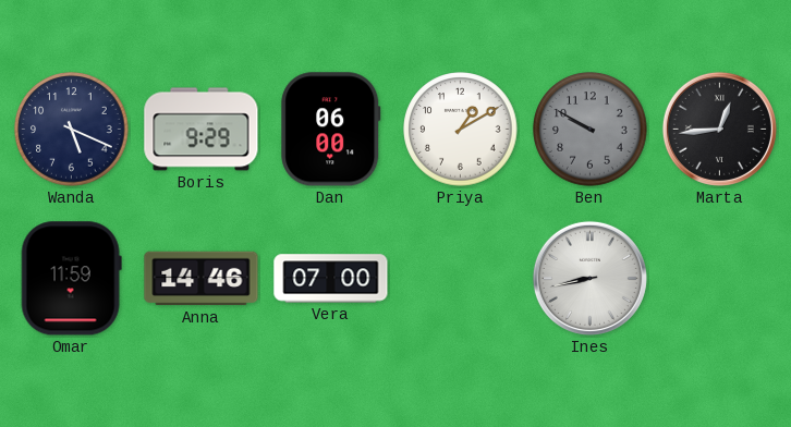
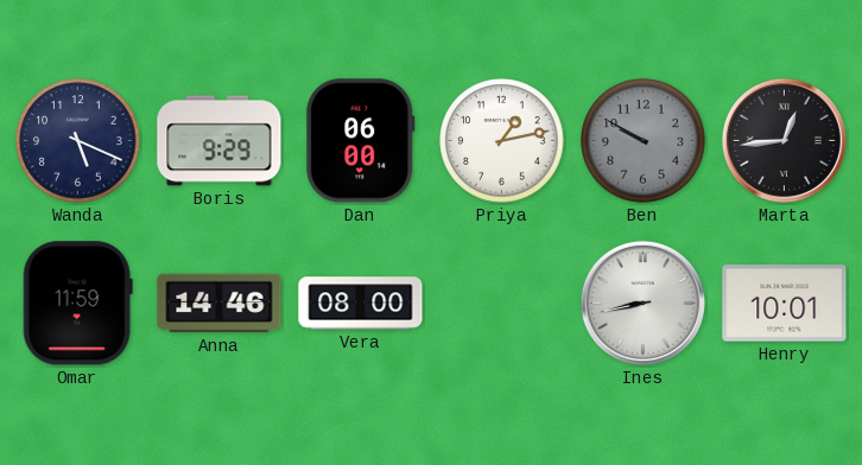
Priya: 1:10 -> 1:13
Vera: 07:00 -> 08:00
Henry: none -> 10:01
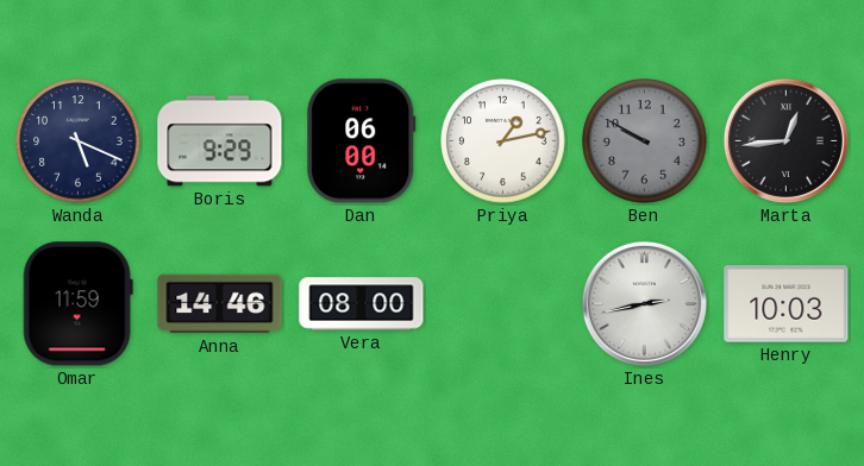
Ines: 8:43 -> 2:43
Henry: 10:01 -> 10:03
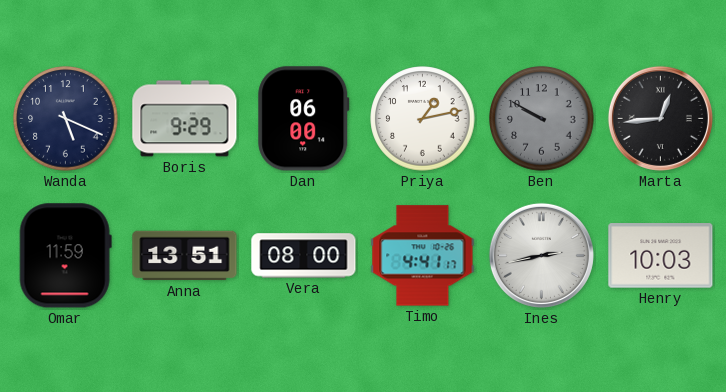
Anna: 14:46 -> 13:51
Timo: none -> 4:41
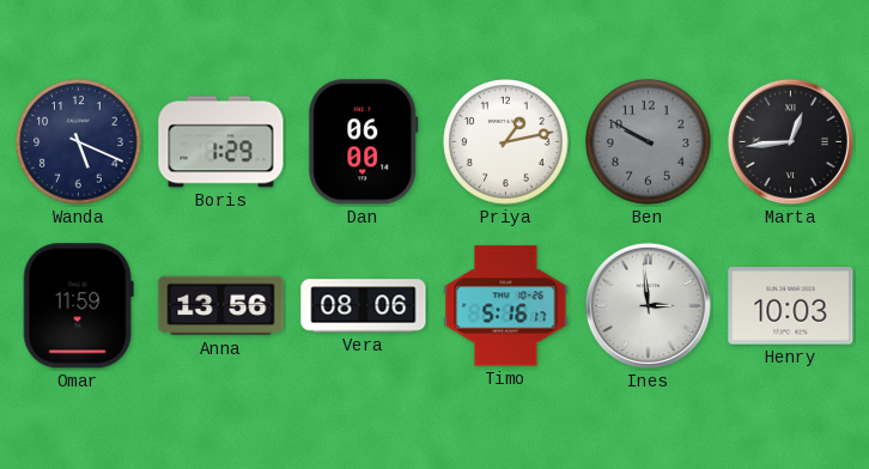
Boris: 9:29 -> 1:29
Anna: 13:51 -> 13:56
Vera: 08:00 -> 08:06
Timo: 4:41 -> 5:16
Ines: 2:43 -> 2:59
